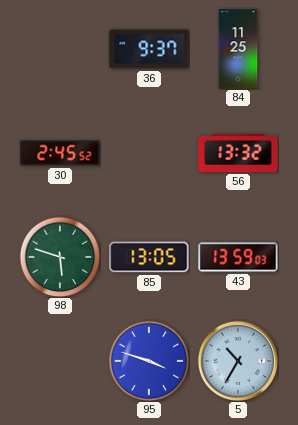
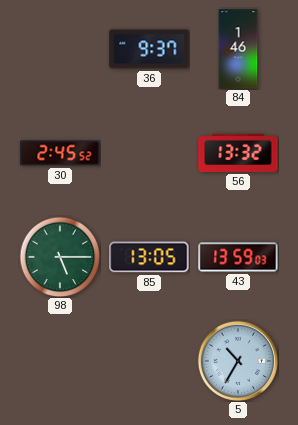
84: 11:25 -> 1:46
98: 5:48 -> 5:15
95: 3:48 -> none
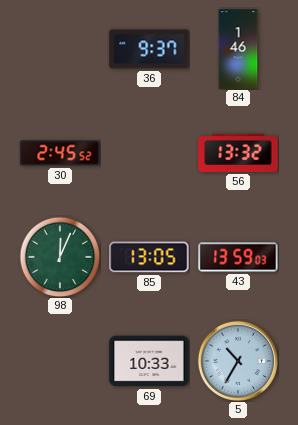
98: 5:15 -> 12:04
69: none -> 10:33
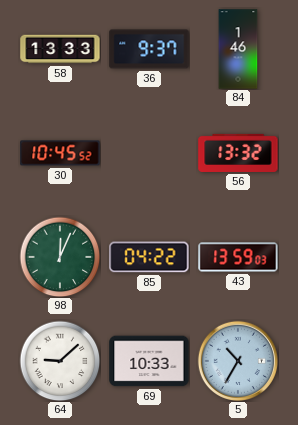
58: none -> 13:33
30: 2:45 -> 10:45
85: 13:05 -> 04:22
64: none -> 9:08
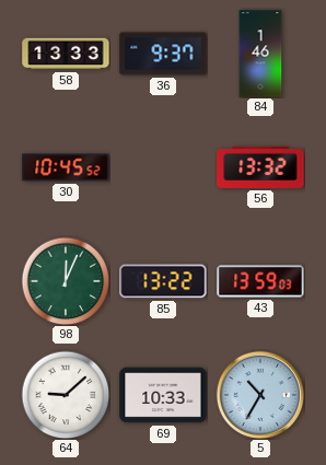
85: 04:22 -> 13:22
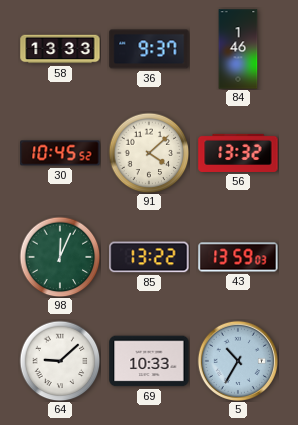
91: none -> 4:08
